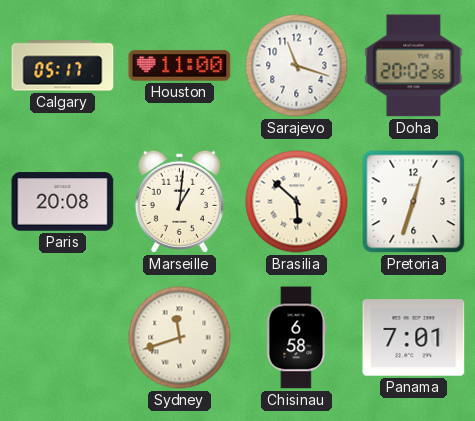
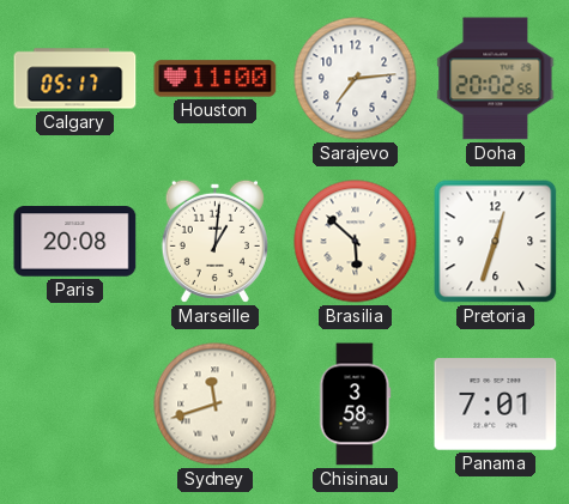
Sarajevo: 11:18 -> 7:14
Chisinau: 6:58 -> 3:58
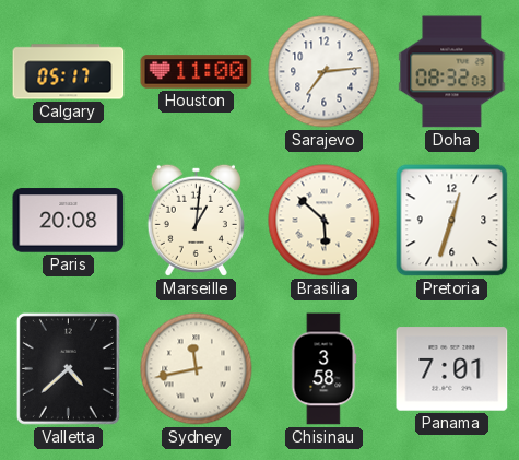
Doha: 20:02 -> 08:32
Valletta: none -> 4:38
Sydney: 11:42 -> 11:43
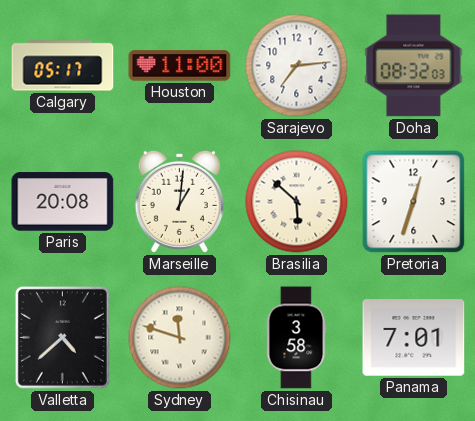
Sydney: 11:43 -> 11:48
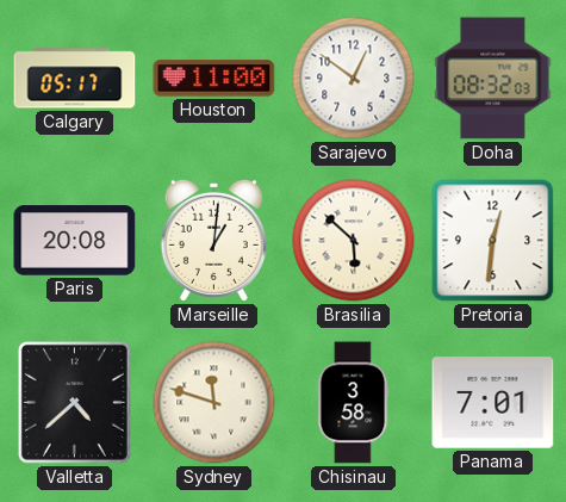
Sarajevo: 7:14 -> 12:51
Pretoria: 12:33 -> 12:31
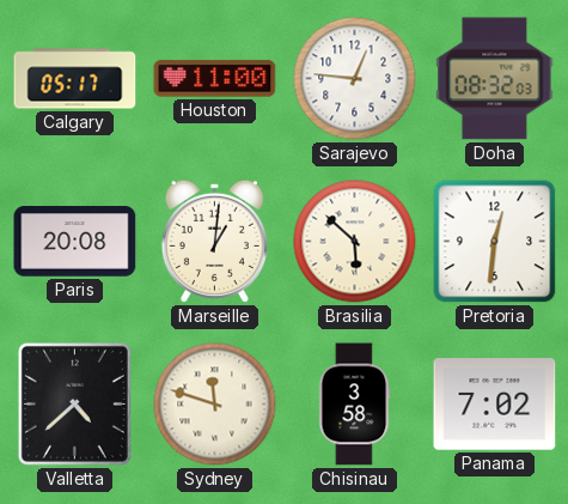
Sarajevo: 12:51 -> 12:46
Panama: 7:01 -> 7:02
